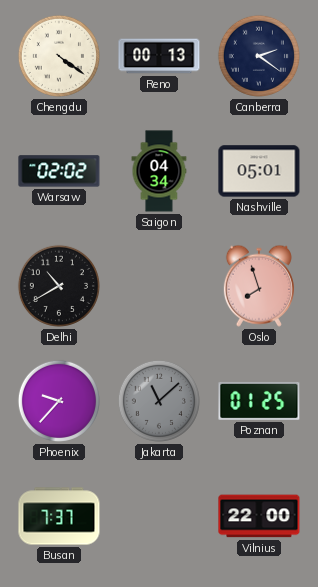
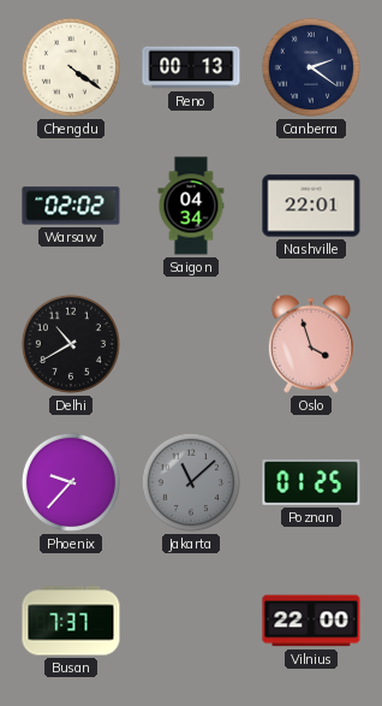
Nashville: 05:01 -> 22:01
Oslo: 7:57 -> 3:57
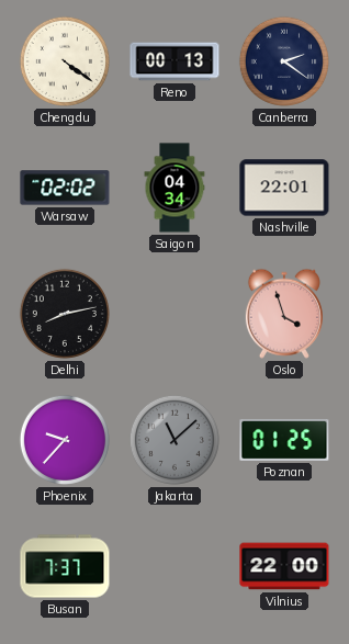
Delhi: 10:40 -> 8:13
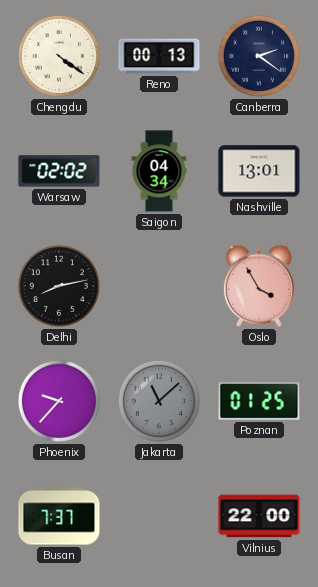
Nashville: 22:01 -> 13:01
Oslo: 3:57 -> 3:55
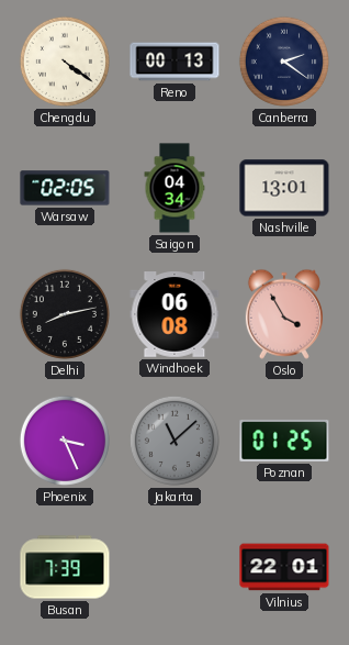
Warsaw: 02:02 -> 02:05
Windhoek: none -> 06:08
Phoenix: 9:37 -> 3:26
Busan: 7:37 -> 7:39
Vilnius: 22:00 -> 22:01
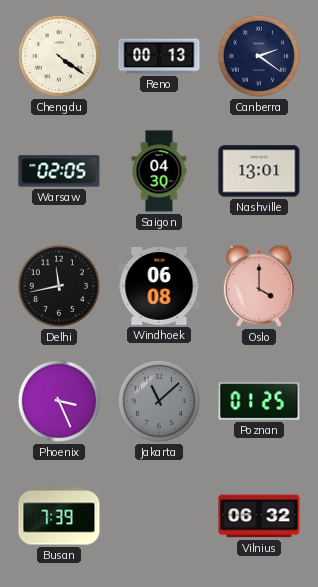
Saigon: 04:34 -> 04:30
Delhi: 8:13 -> 11:43
Oslo: 3:55 -> 4:00
Vilnius: 22:01 -> 06:32
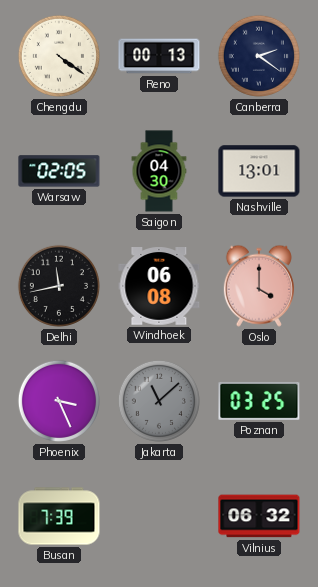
Poznan: 01:25 -> 03:25
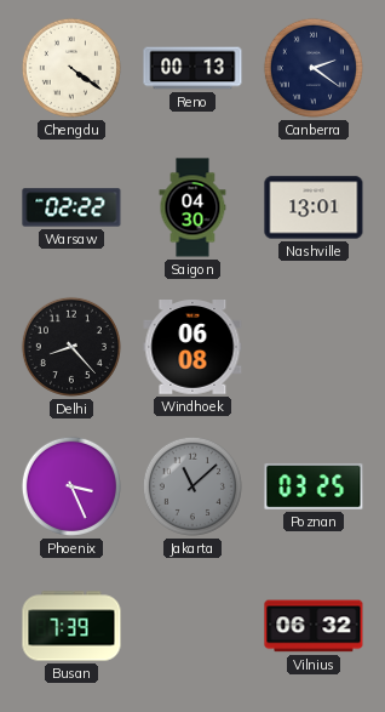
Warsaw: 02:05 -> 02:22
Delhi: 11:43 -> 8:23
Oslo: 4:00 -> none
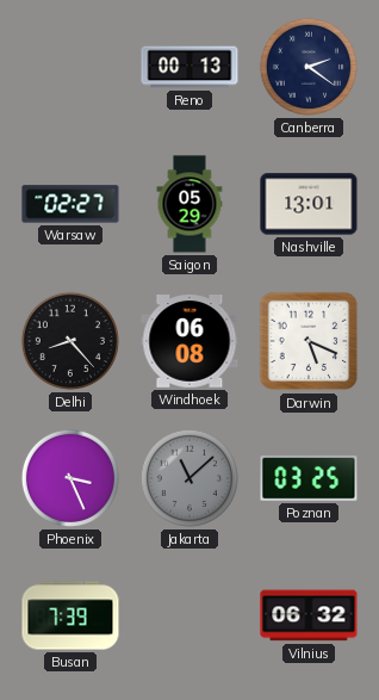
Chengdu: 4:21 -> none
Warsaw: 02:22 -> 02:27
Saigon: 04:30 -> 05:29
Darwin: none -> 5:19
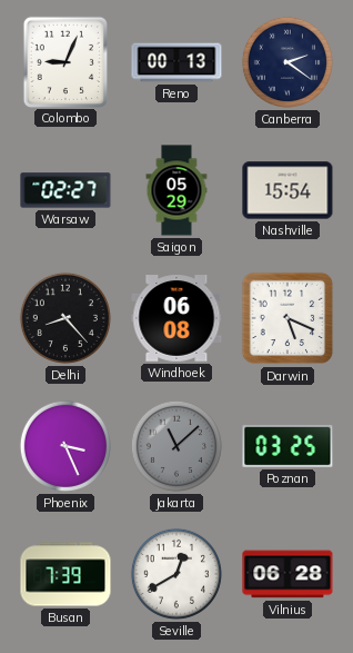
Colombo: none -> 9:04
Nashville: 13:01 -> 15:54
Seville: none -> 12:40
Vilnius: 06:32 -> 06:28
